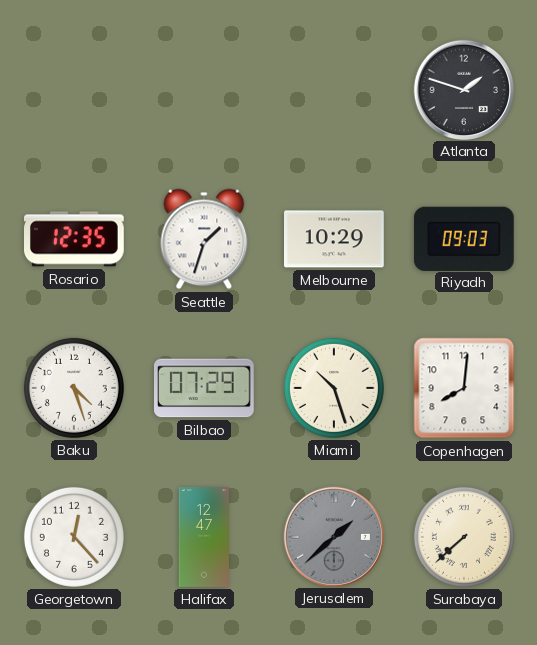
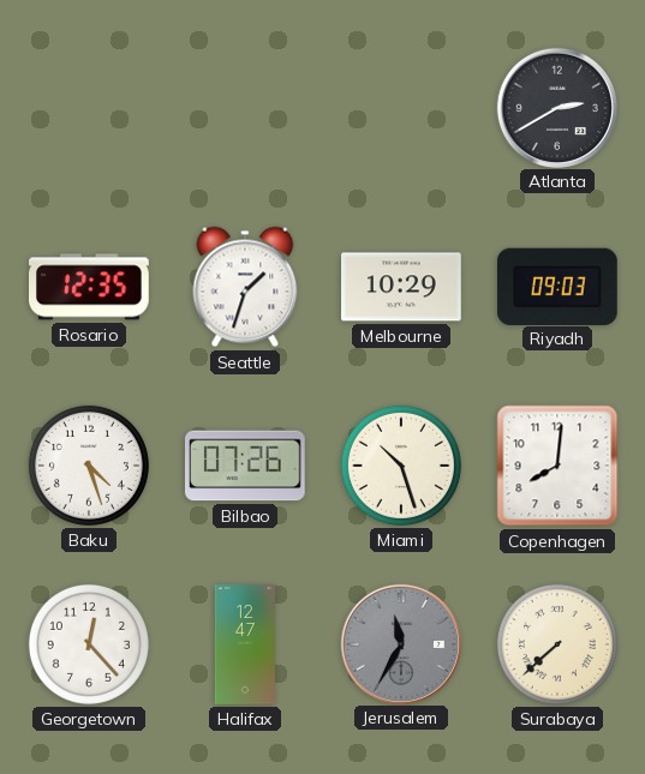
Atlanta: 1:48 -> 2:40
Bilbao: 07:29 -> 07:26
Jerusalem: 1:38 -> 11:35
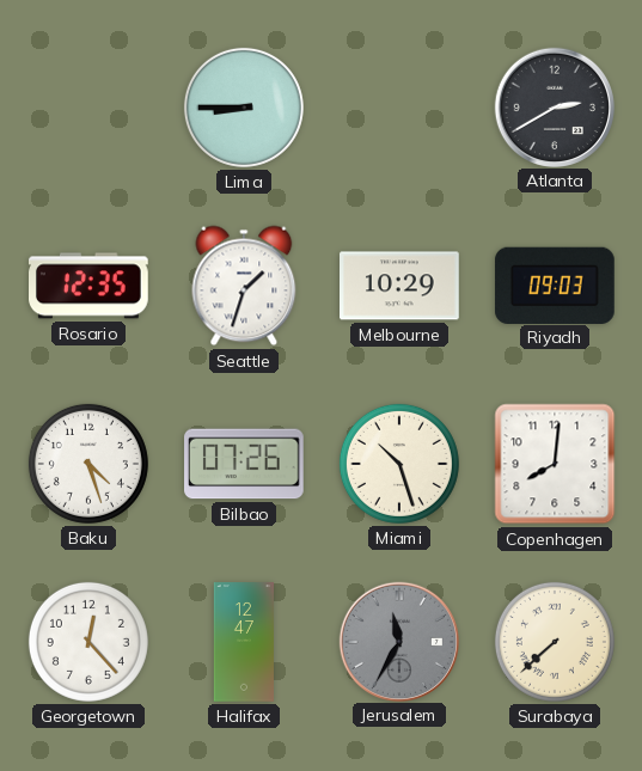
Lima: none -> 8:45
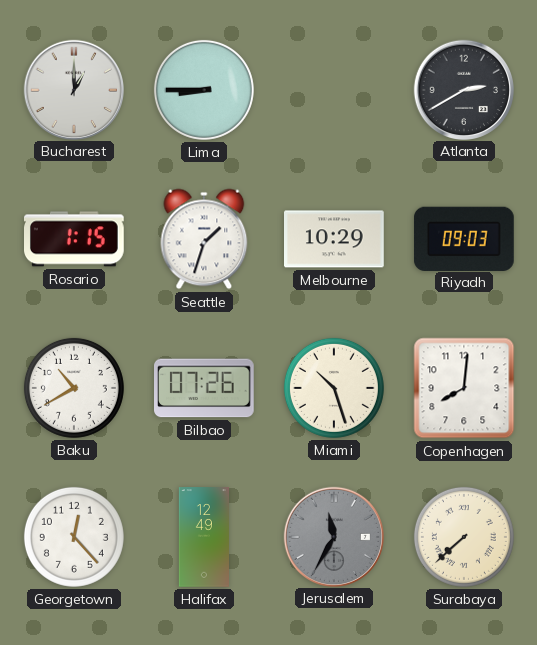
Bucharest: none -> 1:00
Rosario: 12:35 -> 1:15
Baku: 4:27 -> 10:40
Halifax: 12:47 -> 12:49
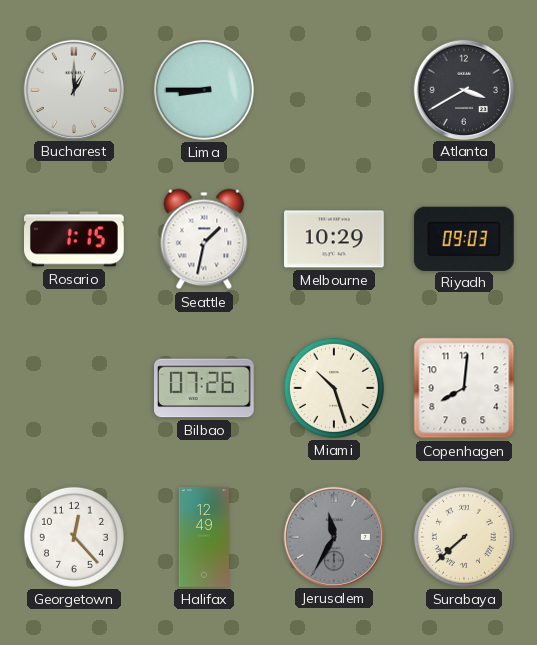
Atlanta: 2:40 -> 3:40
Seattle: 1:33 -> 1:32
Baku: 10:40 -> none
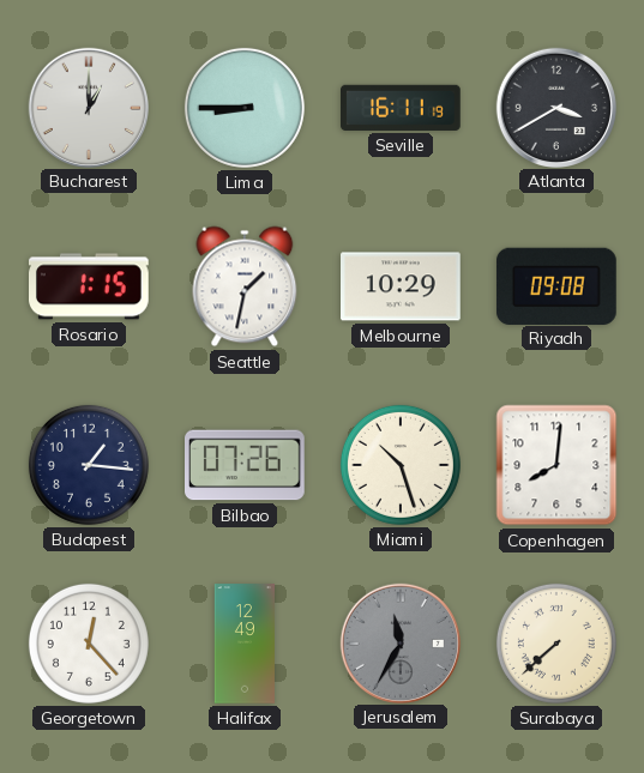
Seville: none -> 16:11
Riyadh: 09:03 -> 09:08
Budapest: none -> 1:16
